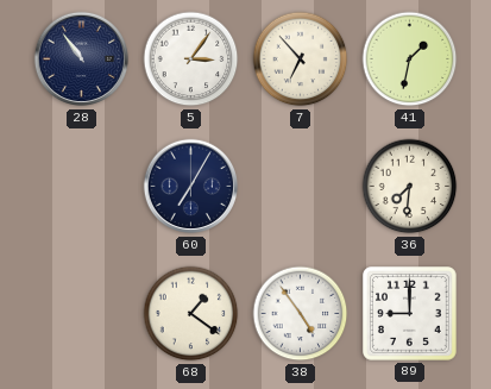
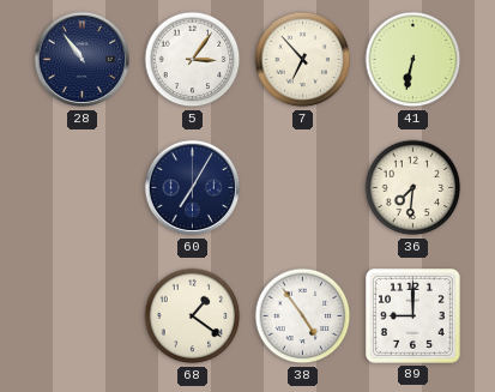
41: 1:32 -> 6:32
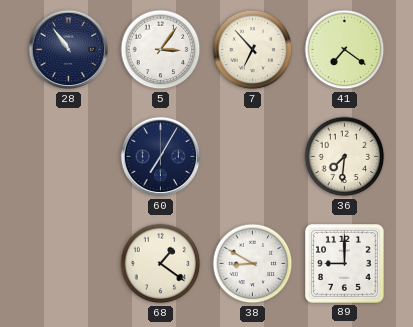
41: 6:32 -> 7:21
38: 4:54 -> 8:50
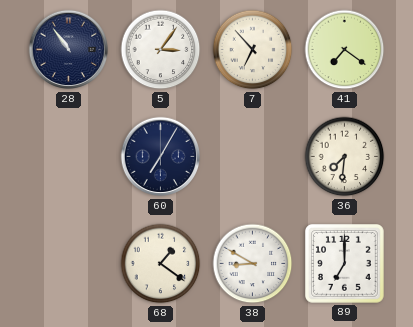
89: 9:00 -> 7:00
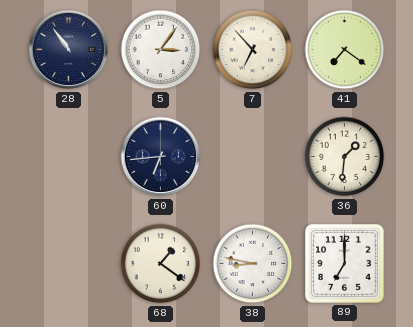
60: 7:05 -> 6:44
36: 7:31 -> 1:31
38: 8:50 -> 8:47
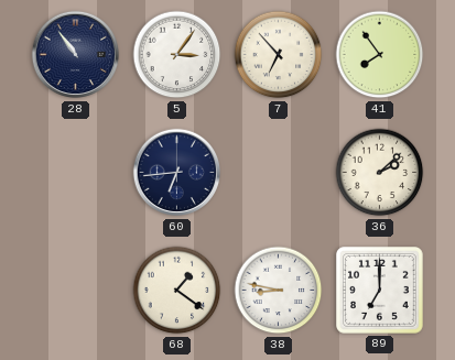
41: 7:21 -> 7:54
36: 1:31 -> 2:08
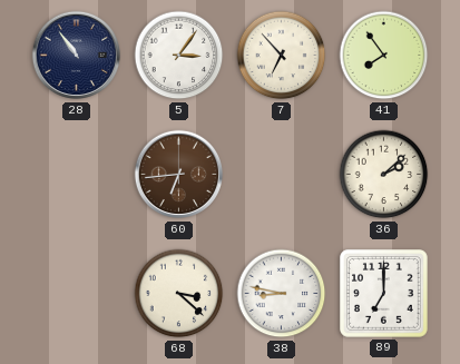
60 dial: navy -> brown
68: 1:21 -> 3:22
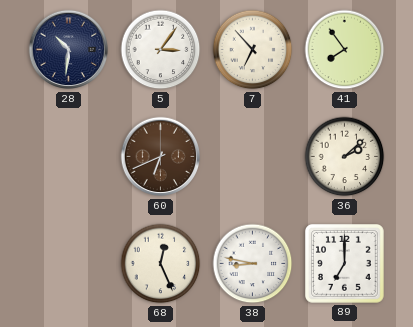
28: 10:54 -> 10:31
60: 6:44 -> 6:41
68: 3:22 -> 12:26
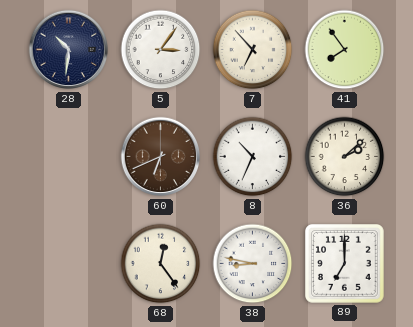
8: none -> 10:34
68: 12:26 -> 12:24
